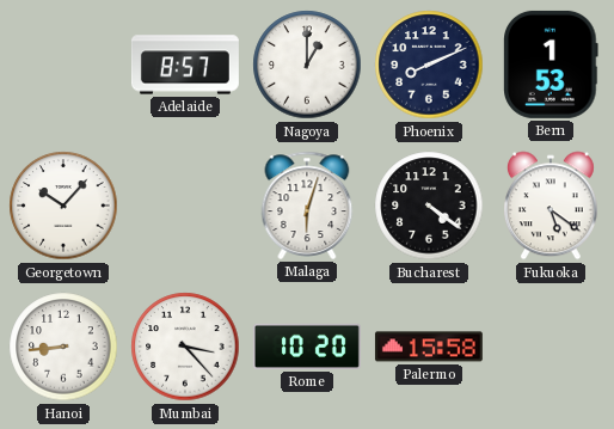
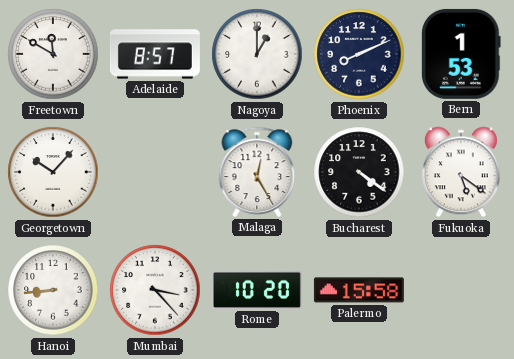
Freetown: none -> 11:50
Malaga: 6:03 -> 12:25
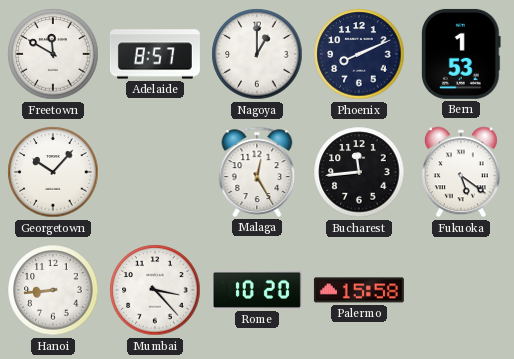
Bucharest: 4:21 -> 11:44
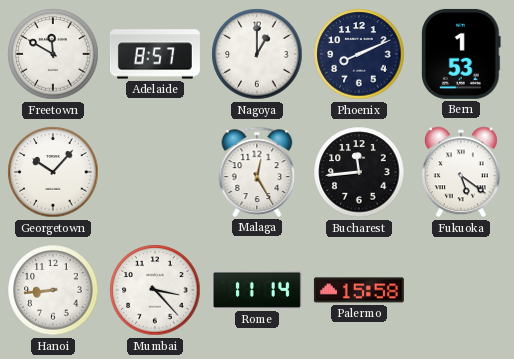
Rome: 10:20 -> 11:14
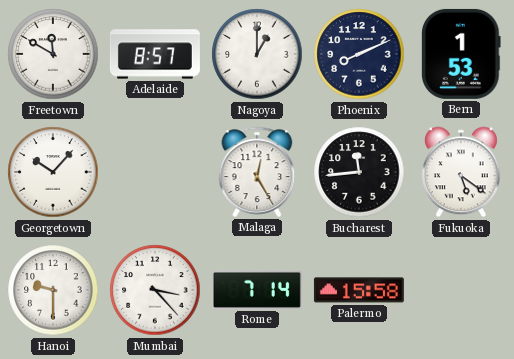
Hanoi: 8:44 -> 9:30
Rome: 11:14 -> 7:14
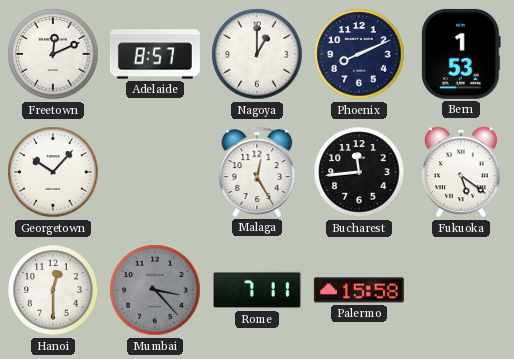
Freetown: 11:50 -> 12:11
Hanoi: 9:30 -> 12:30
Mumbai dial: white -> grey
Rome: 7:14 -> 7:11
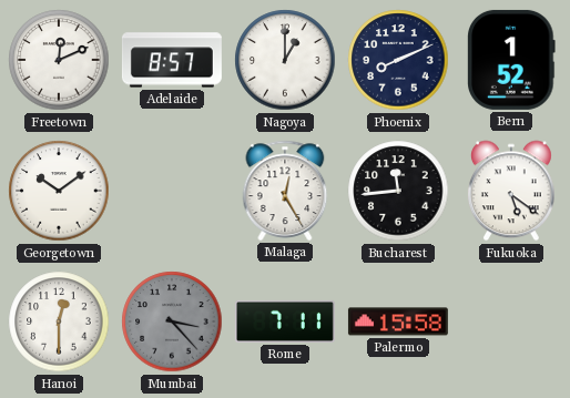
Bern: 1:53 -> 1:52
Georgetown: 10:07 -> 10:09
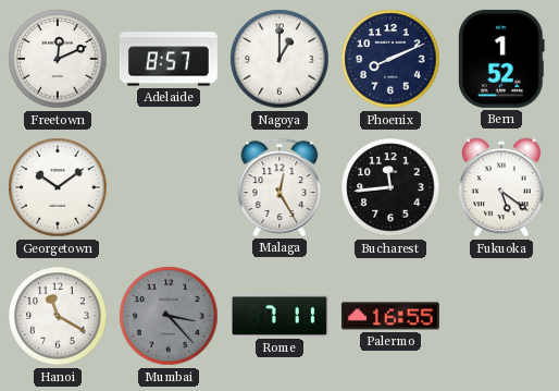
Hanoi: 12:30 -> 11:20
Palermo: 15:58 -> 16:55
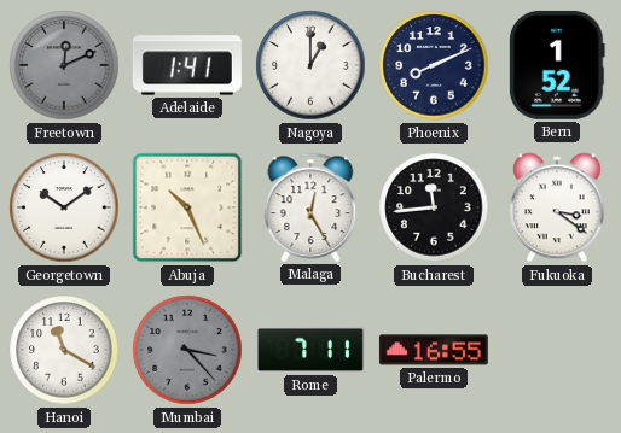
Freetown dial: white -> grey
Adelaide: 8:57 -> 1:41
Abuja: none -> 10:26
Fukuoka: 5:21 -> 3:21
